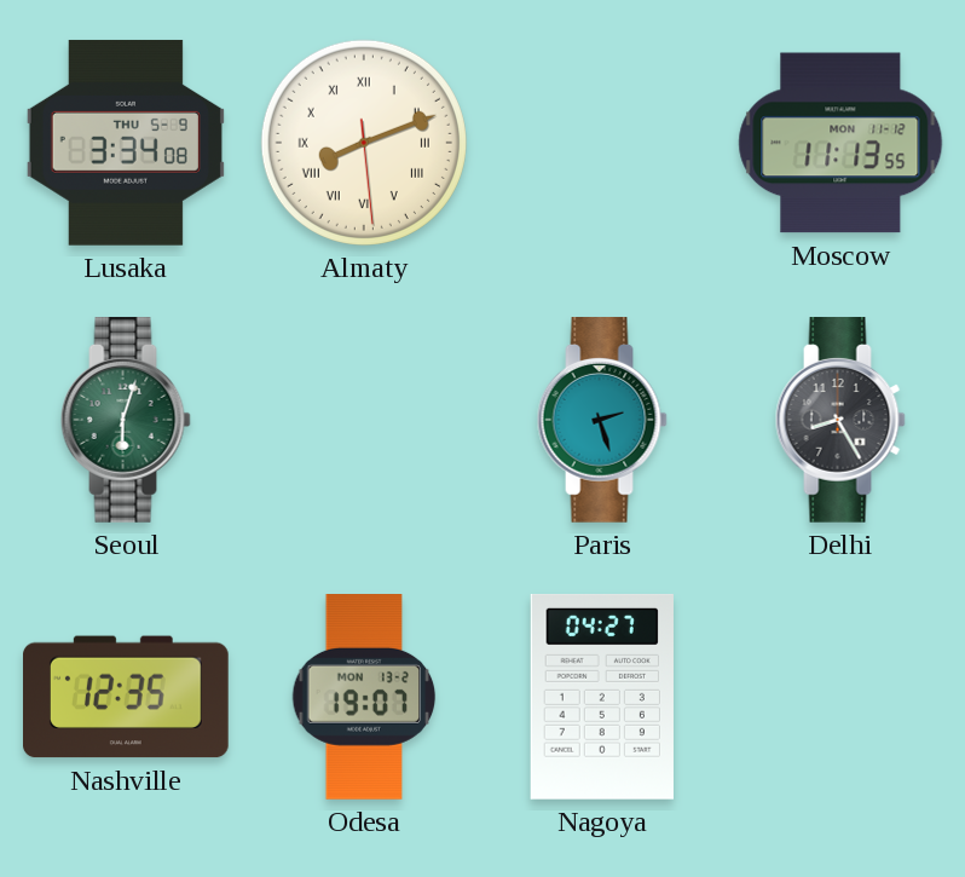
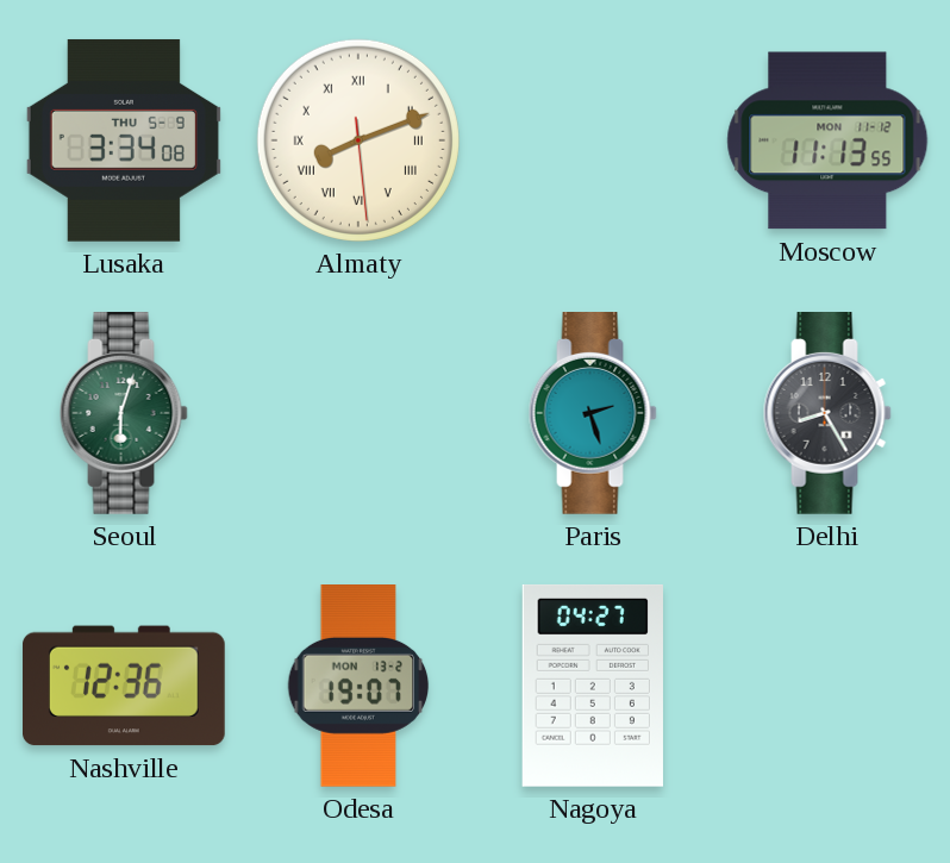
Nashville: 12:35 -> 12:36
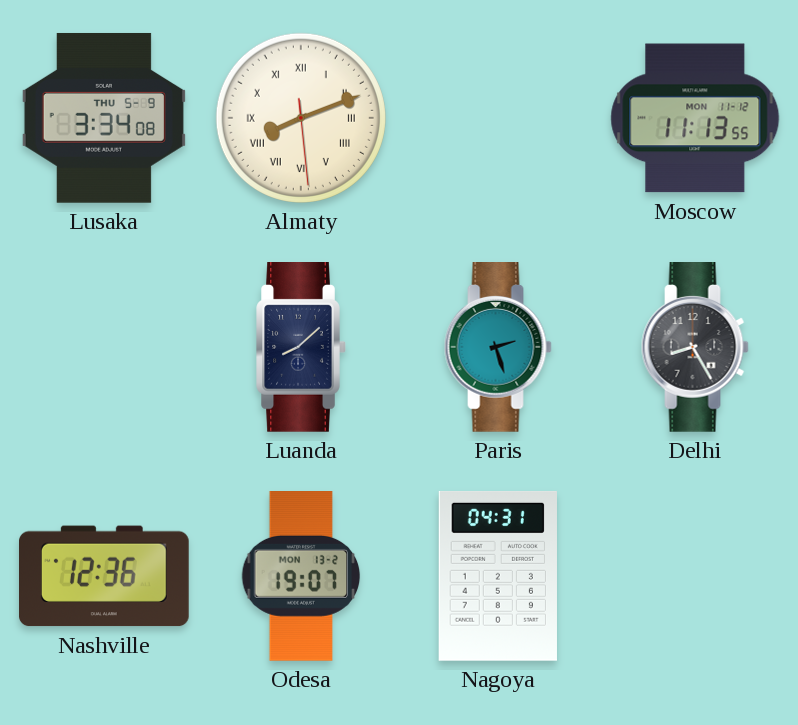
Seoul: 6:03 -> none
Luanda: none -> 8:08
Nagoya: 04:27 -> 04:31
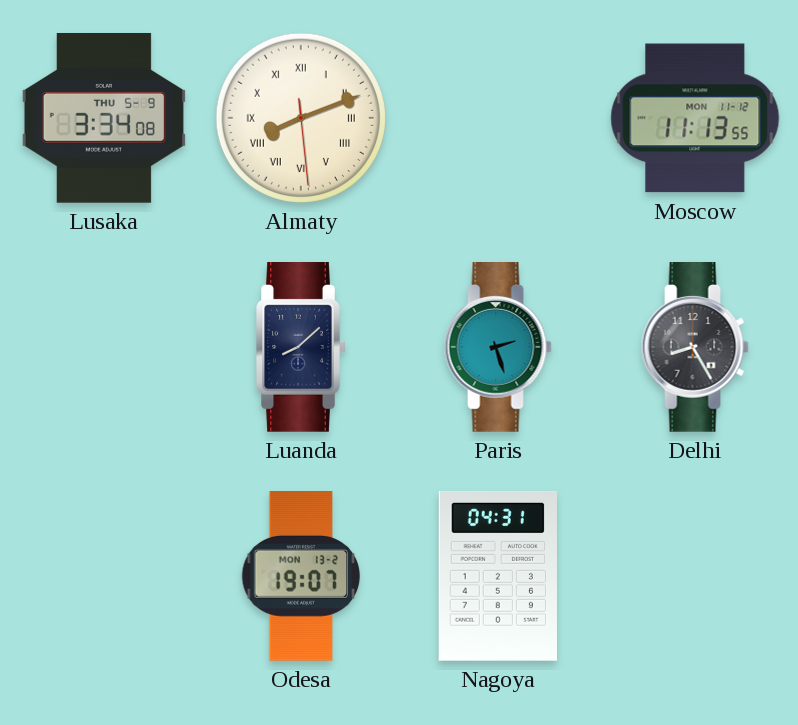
Nashville: 12:36 -> none
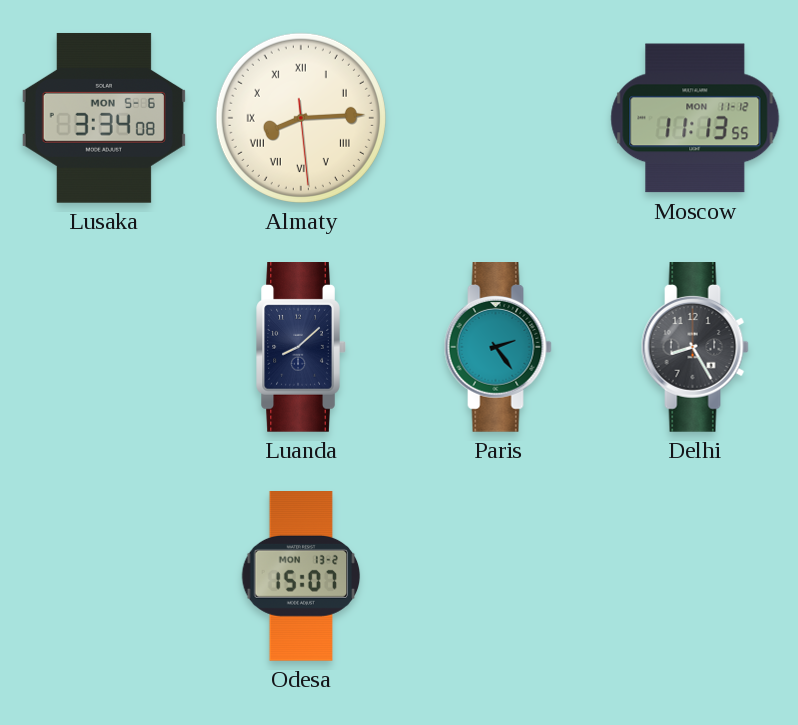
Lusaka date: THU 5-9 -> MON 5-6
Almaty: 8:11 -> 8:14
Paris: 2:27 -> 2:24
Odesa: 19:07 -> 15:07
Nagoya: 04:31 -> none
